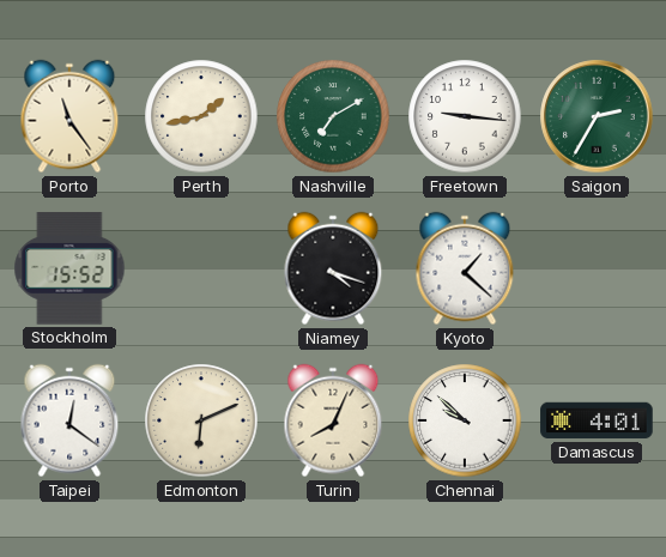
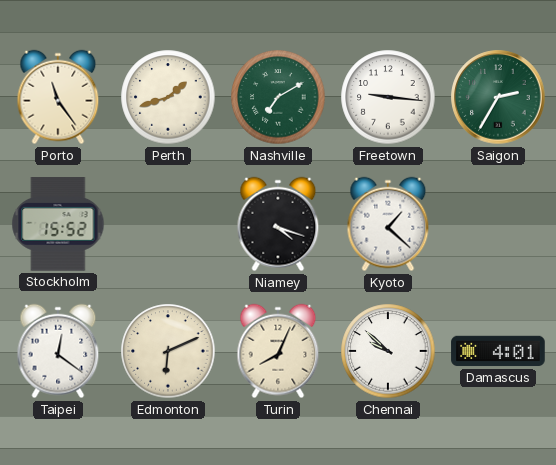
Perth: 1:43 -> 1:42
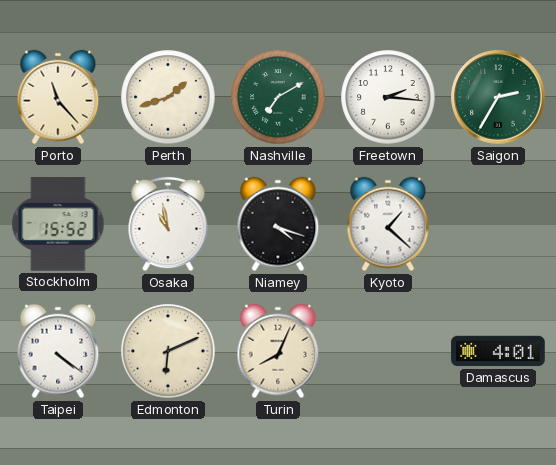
Porto: 11:24 -> 11:23
Freetown: 9:16 -> 2:16
Osaka: none -> 10:58
Taipei: 12:21 -> 4:21
Chennai: 9:52 -> none
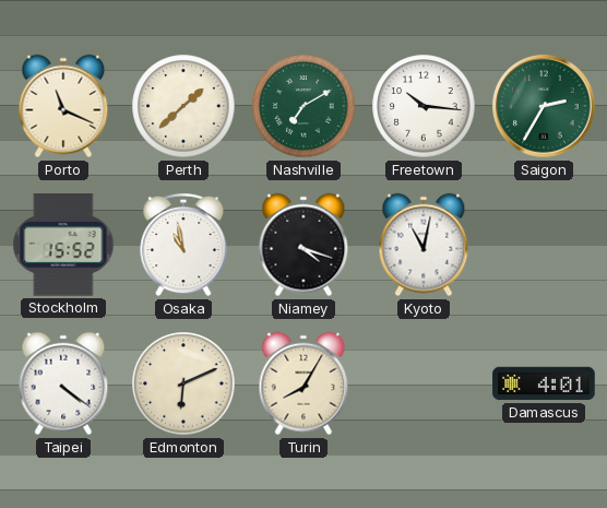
Porto: 11:23 -> 11:19
Perth: 1:42 -> 1:38
Freetown: 2:16 -> 10:16
Kyoto: 1:22 -> 11:02
Turin: 8:04 -> 8:05
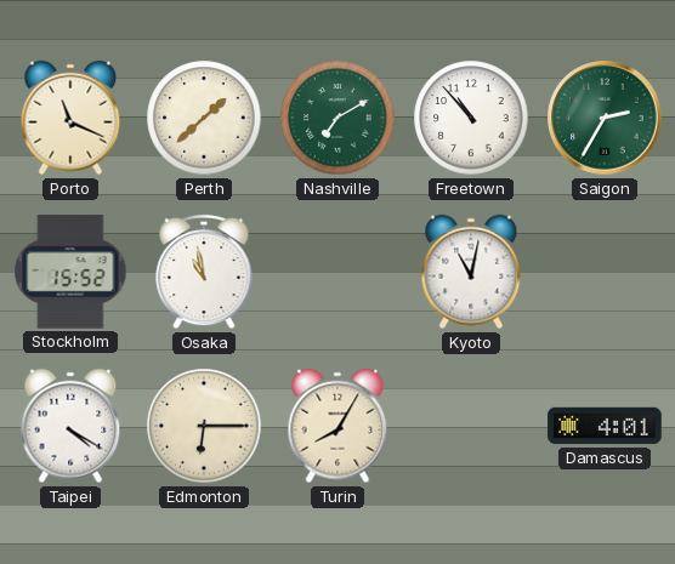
Freetown: 10:16 -> 10:53
Niamey: 4:18 -> none
Taipei: 4:21 -> 4:20
Edmonton: 6:11 -> 6:15
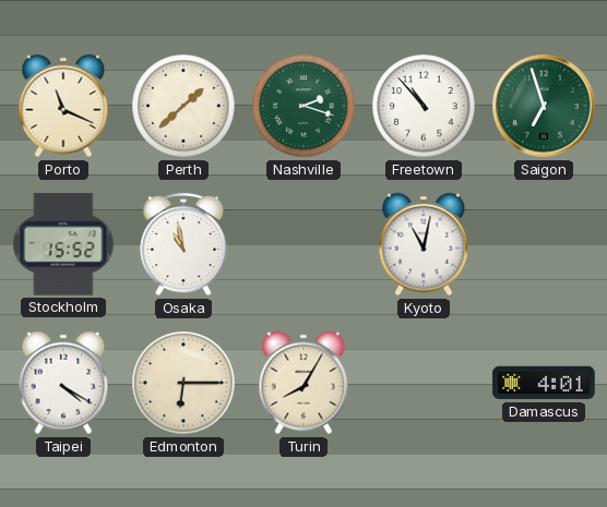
Nashville: 7:10 -> 2:18
Saigon: 2:35 -> 6:57
